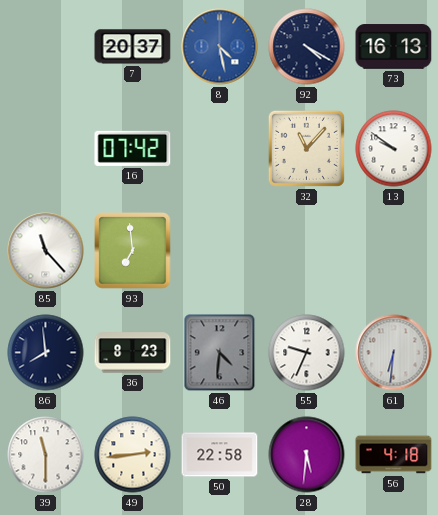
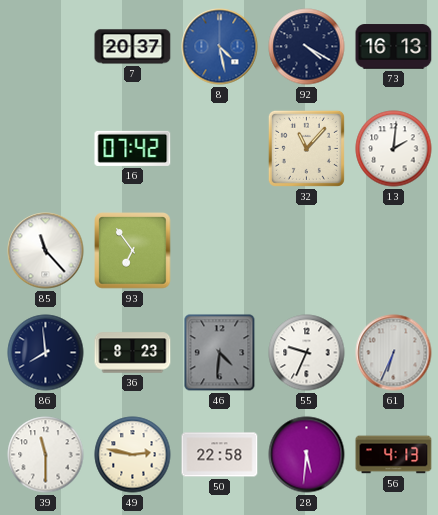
13: 9:51 -> 2:01
93: 6:59 -> 6:54
61: 6:31 -> 6:34
49: 2:44 -> 2:47
56: 4:18 -> 4:13
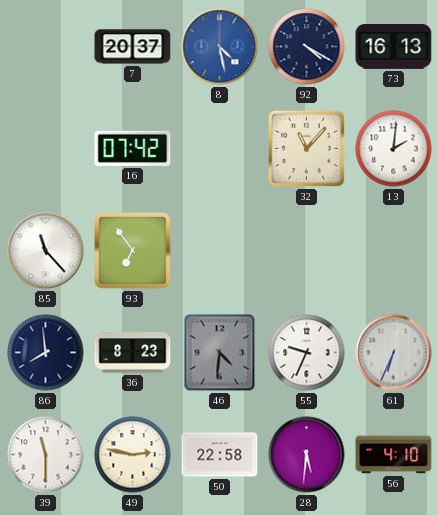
56: 4:13 -> 4:10
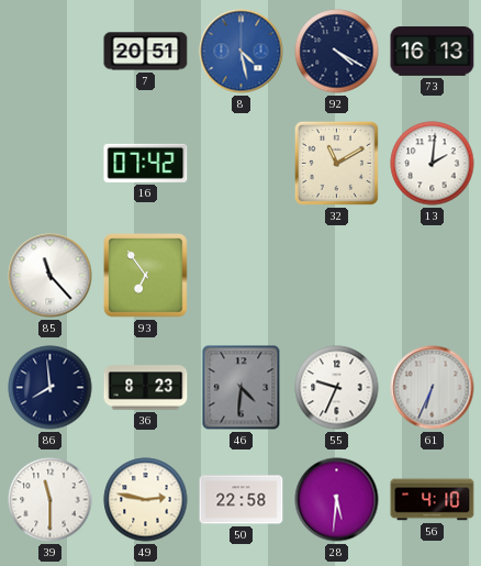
7: 20:37 -> 20:51
32: 11:07 -> 11:10
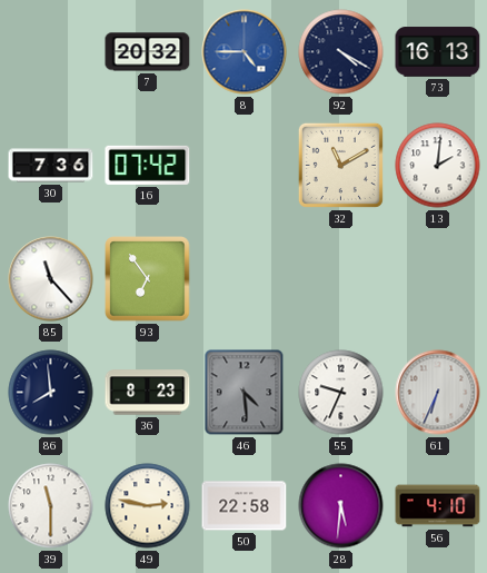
7: 20:51 -> 20:32
8: 4:28 -> 4:45
30: none -> 7:36
46: 4:31 -> 4:29
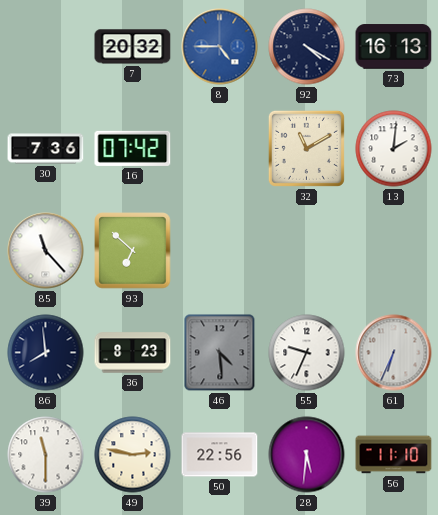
93: 6:54 -> 6:52
50: 22:58 -> 22:56
56: 4:10 -> 11:10
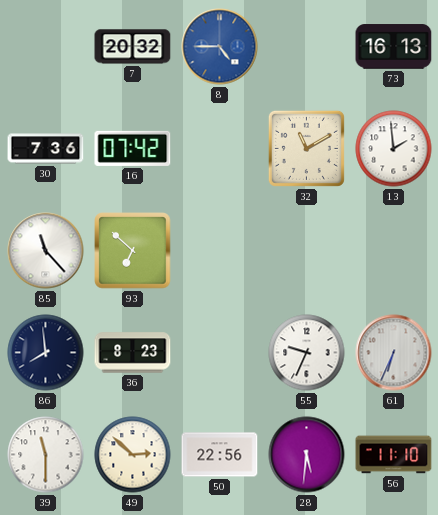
92: 4:20 -> none
13: 2:01 -> 1:59
46: 4:29 -> none
49: 2:47 -> 2:52
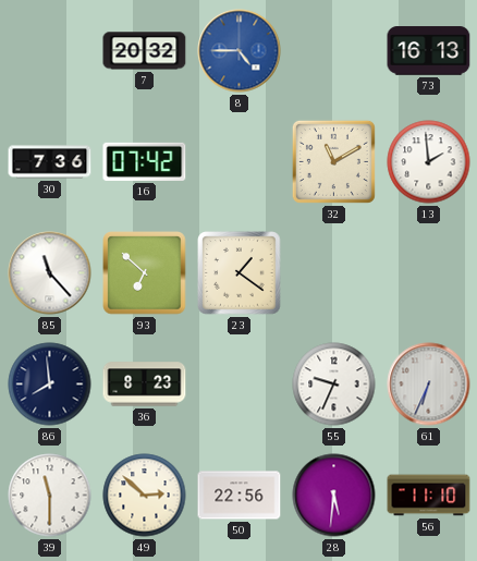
23: none -> 1:21
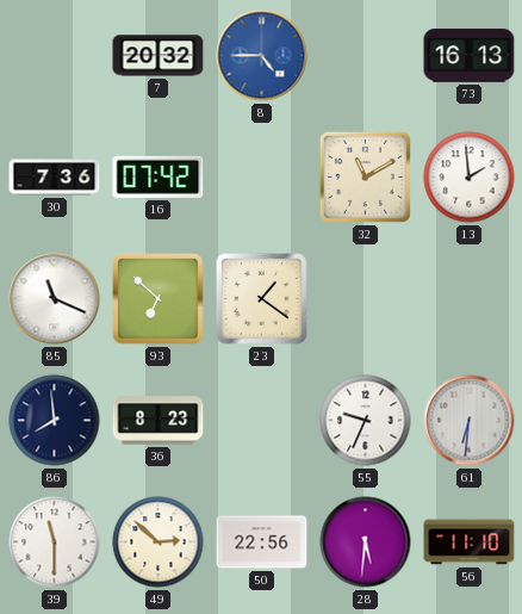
85: 11:23 -> 11:19
61: 6:34 -> 6:31
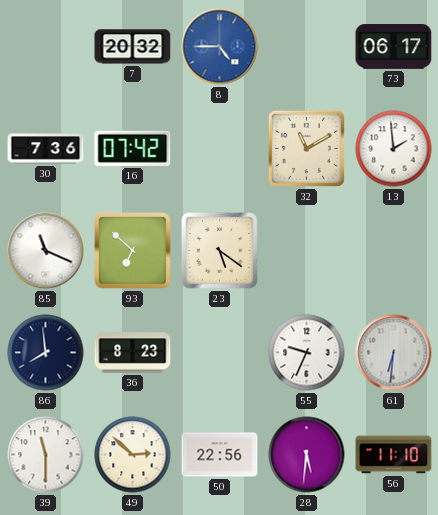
73: 16:13 -> 06:17
23: 1:21 -> 5:21
